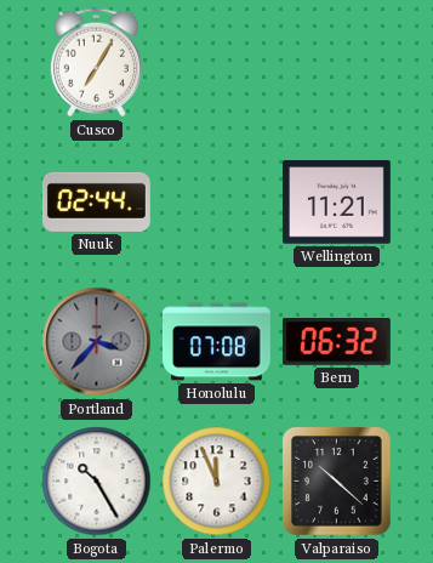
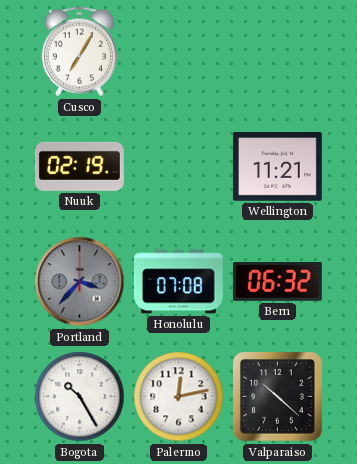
Nuuk: 02:44 -> 02:19
Palermo: 11:56 -> 12:13
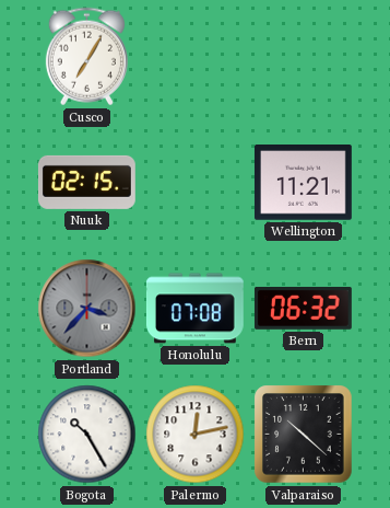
Nuuk: 02:19 -> 02:15
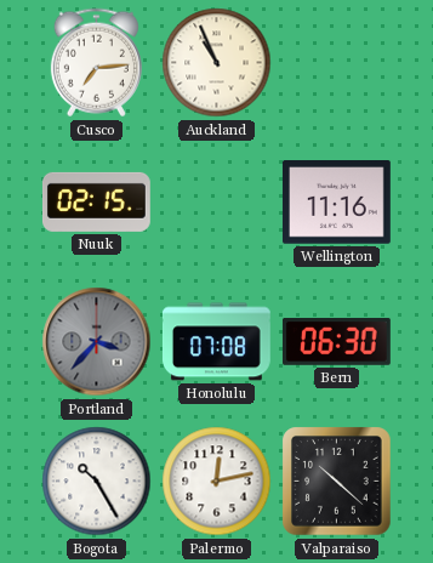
Cusco: 7:05 -> 7:14
Auckland: none -> 10:56
Wellington: 11:21 -> 11:16
Bern: 06:32 -> 06:30
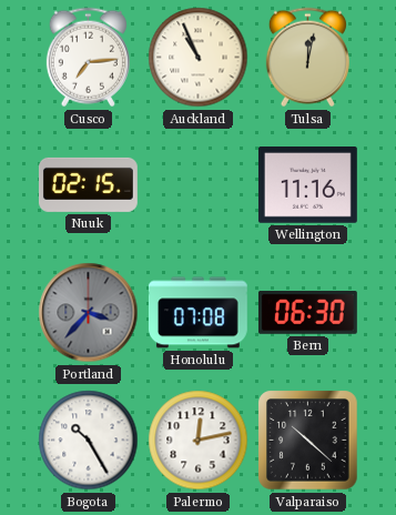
Tulsa: none -> 12:02
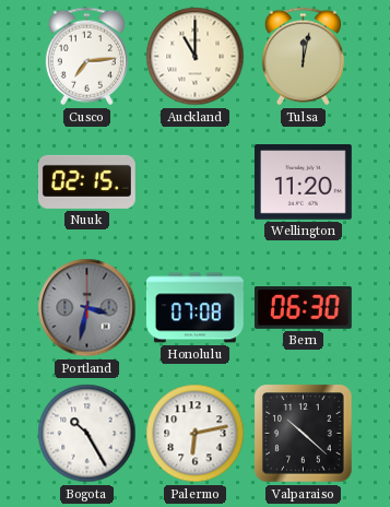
Auckland: 10:56 -> 11:00
Wellington: 11:16 -> 11:20
Portland: 3:37 -> 3:32
Palermo: 12:13 -> 6:13
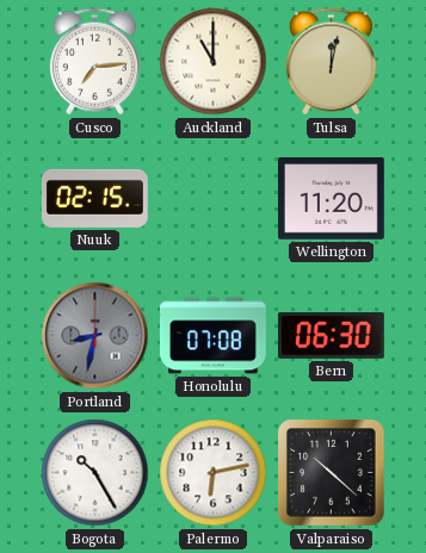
Portland: 3:32 -> 8:32
